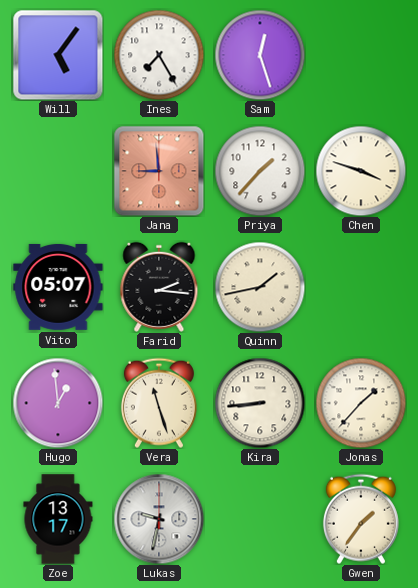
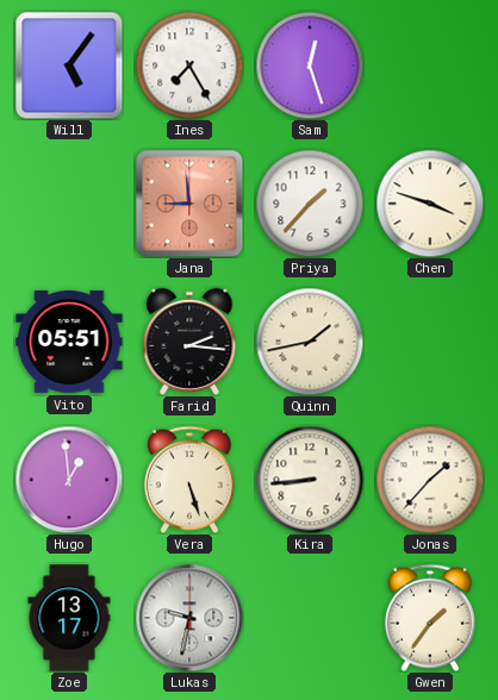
Vito: 05:07 -> 05:51
Vera: 11:27 -> 5:27
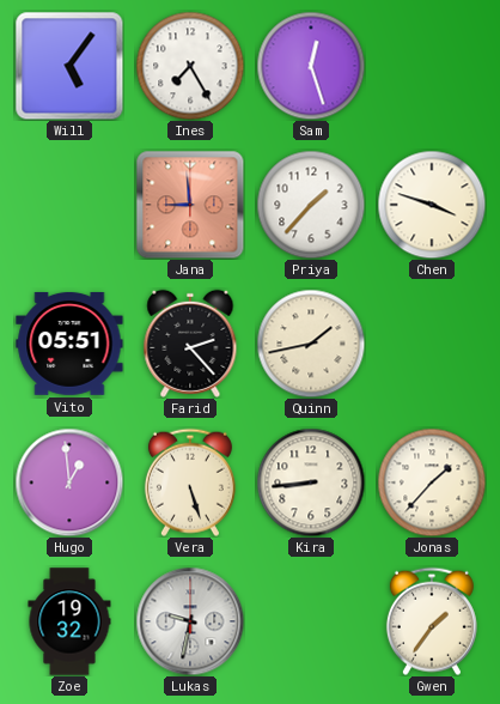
Farid: 2:16 -> 2:23
Zoe: 13:17 -> 19:32
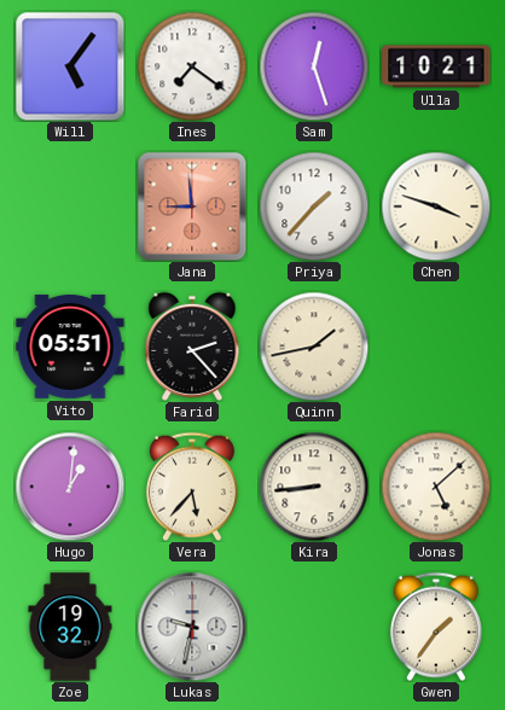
Ines: 7:25 -> 7:21
Ulla: none -> 10:21
Hugo: 12:59 -> 1:01
Vera: 5:27 -> 5:37
Jonas: 1:37 -> 5:08
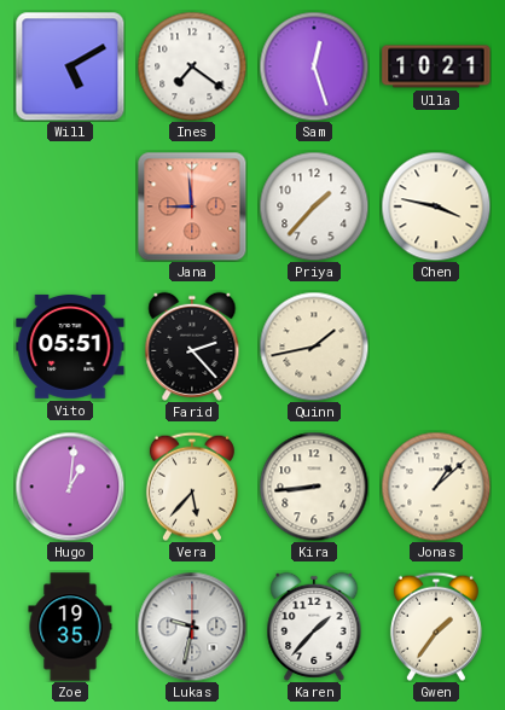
Will: 5:06 -> 5:10
Chen: 3:48 -> 3:47
Jonas: 5:08 -> 1:08
Zoe: 19:32 -> 19:35
Karen: none -> 1:37
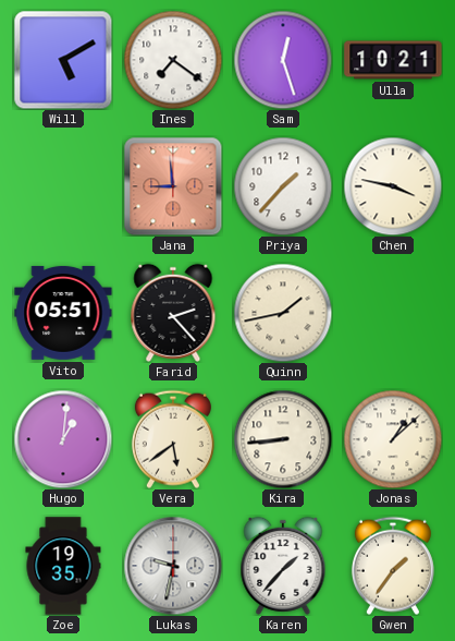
Vera: 5:37 -> 5:39
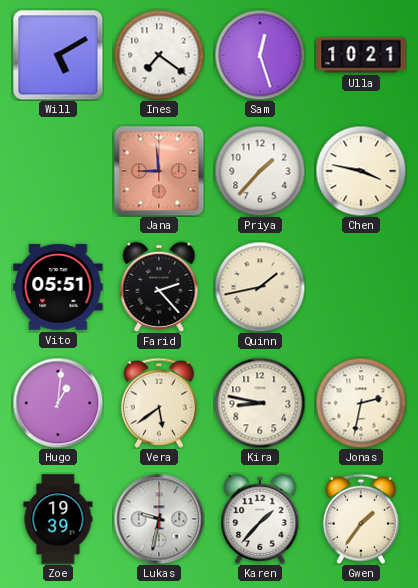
Kira: 8:44 -> 8:47
Jonas: 1:08 -> 2:32
Zoe: 19:35 -> 19:39
